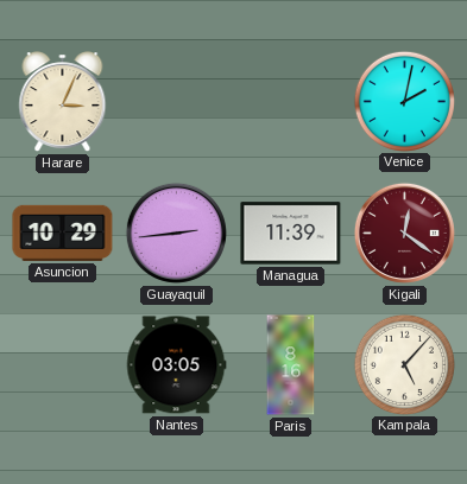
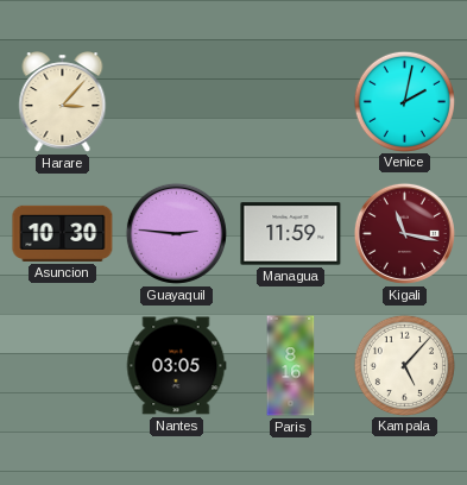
Harare: 3:04 -> 3:07
Asuncion: 10:29 -> 10:30
Guayaquil: 2:44 -> 2:46
Managua: 11:39 -> 11:59
Kigali: 12:21 -> 11:17
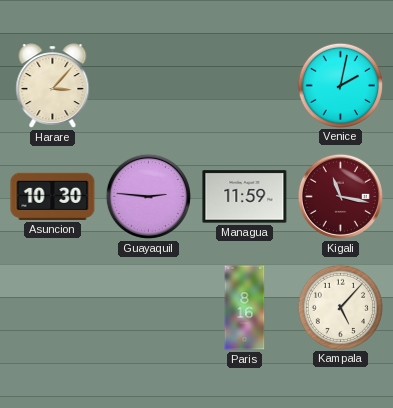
Nantes: 03:05 -> none
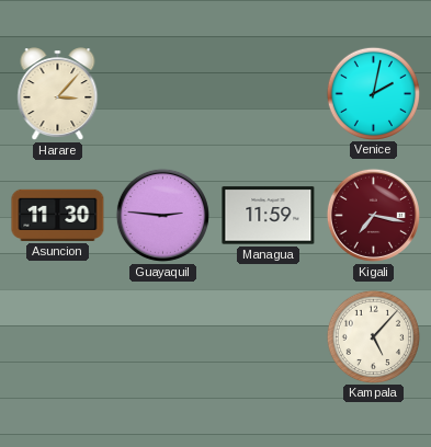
Asuncion: 10:30 -> 11:30
Kigali: 11:17 -> 7:17
Paris: 8:16 -> none
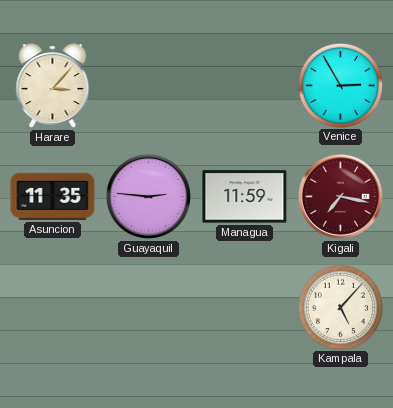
Venice: 2:02 -> 2:55
Asuncion: 11:30 -> 11:35
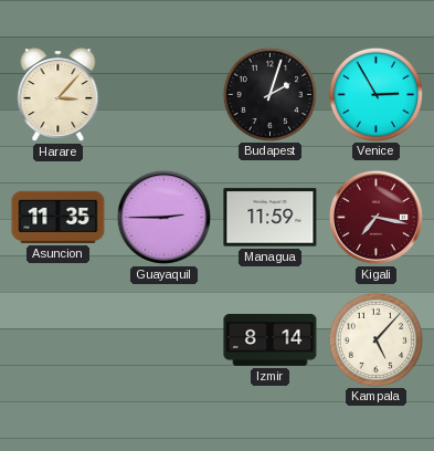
Budapest: none -> 2:03
Guayaquil: 2:46 -> 2:45
Izmir: none -> 8:14
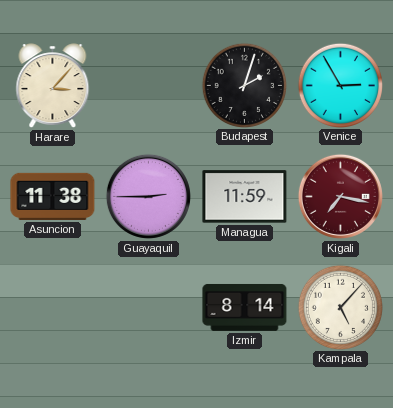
Asuncion: 11:35 -> 11:38
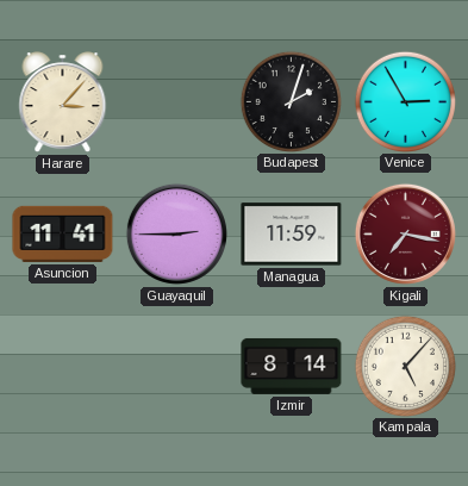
Asuncion: 11:38 -> 11:41
